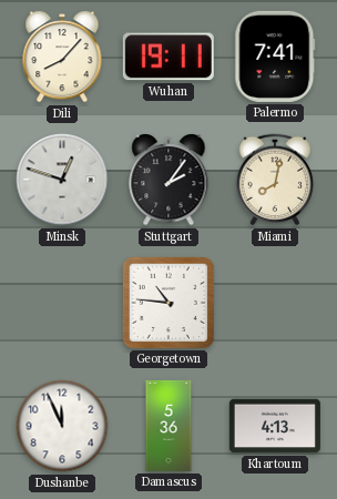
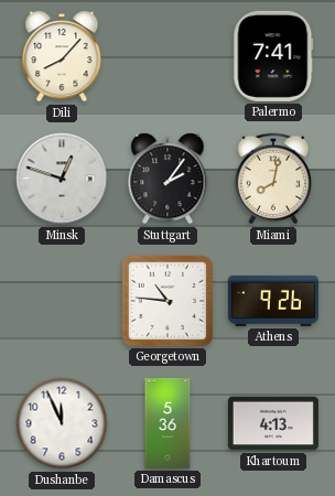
Wuhan: 19:11 -> none
Athens: none -> 9:26
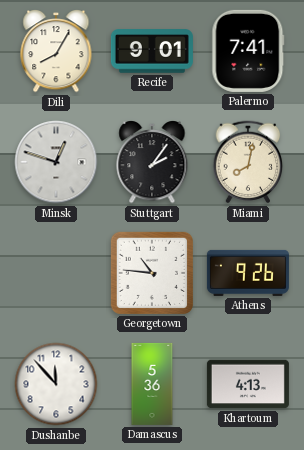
Dili: 8:07 -> 8:05
Recife: none -> 9:01
Dushanbe: 11:56 -> 11:53
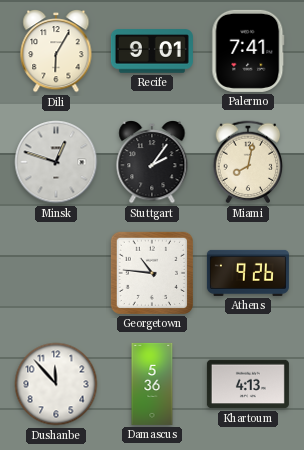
Dili: 8:05 -> 6:05
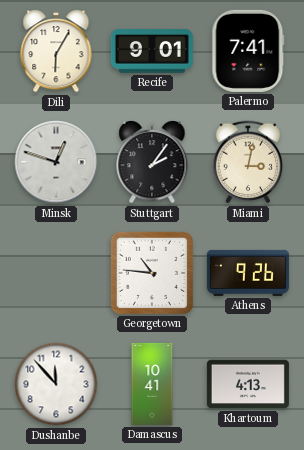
Miami: 8:02 -> 3:02
Damascus: 5:36 -> 10:41
